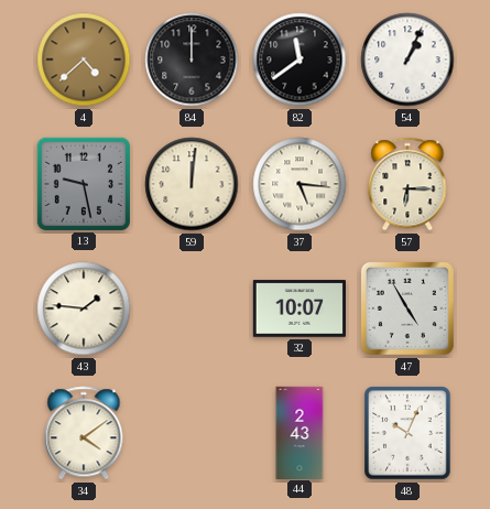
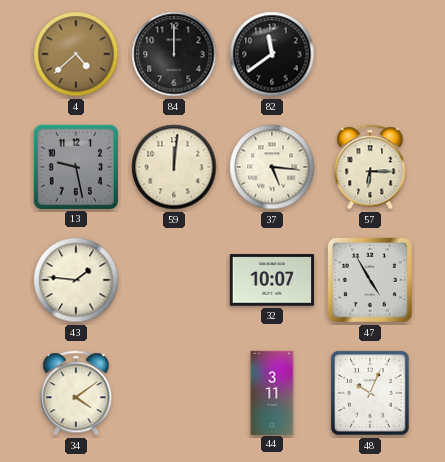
54: 1:04 -> none
44: 2:43 -> 3:11
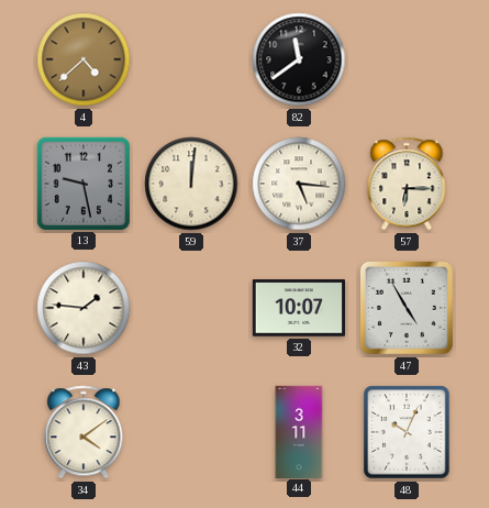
84: 12:00 -> none
